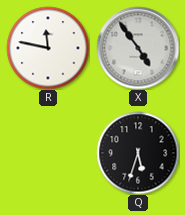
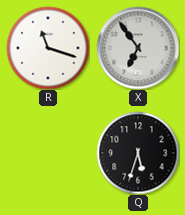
R: 11:47 -> 11:18
X: 4:54 -> 6:54
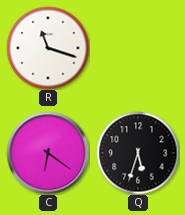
X: 6:54 -> none
C: none -> 6:21
